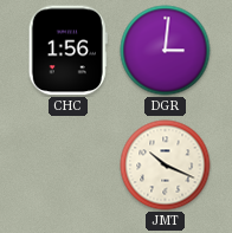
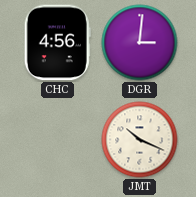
CHC: 1:56 -> 4:56
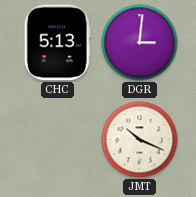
CHC: 4:56 -> 5:13
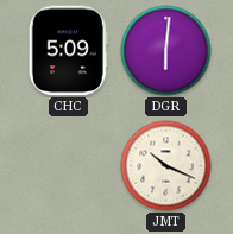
CHC: 5:13 -> 5:09
DGR: 3:01 -> 6:01
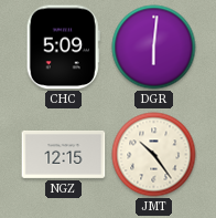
NGZ: none -> 12:15
JMT: 10:19 -> 10:24
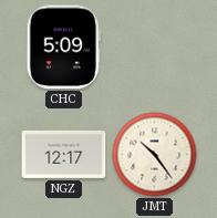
DGR: 6:01 -> none
NGZ: 12:15 -> 12:17
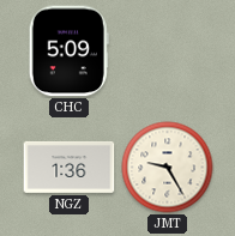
NGZ: 12:17 -> 1:36
JMT: 10:24 -> 9:25
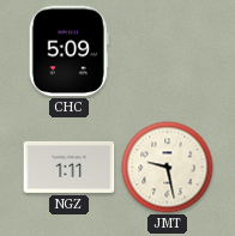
NGZ: 1:36 -> 1:11
JMT: 9:25 -> 9:28
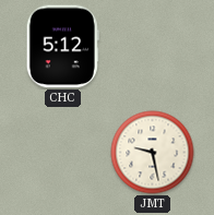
CHC: 5:09 -> 5:12
NGZ: 1:11 -> none
